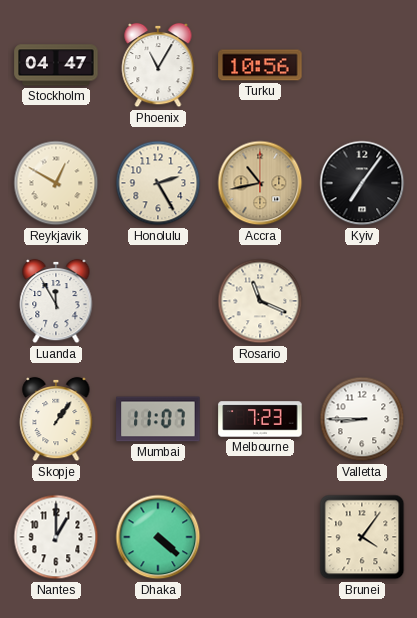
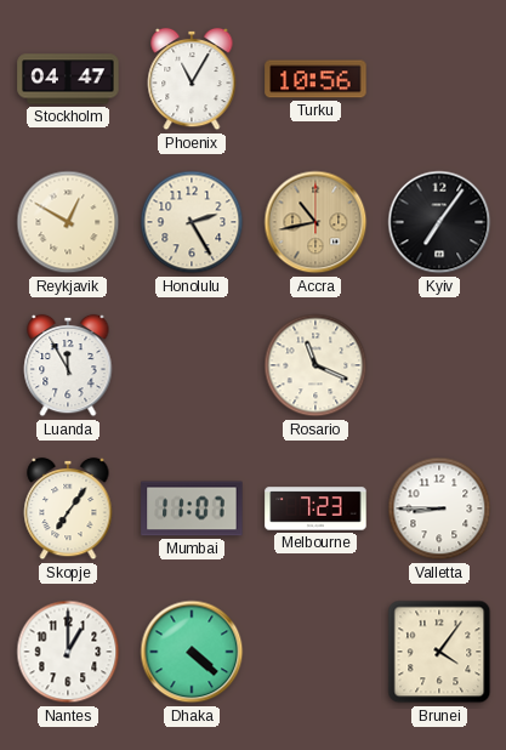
Skopje: 1:06 -> 7:06
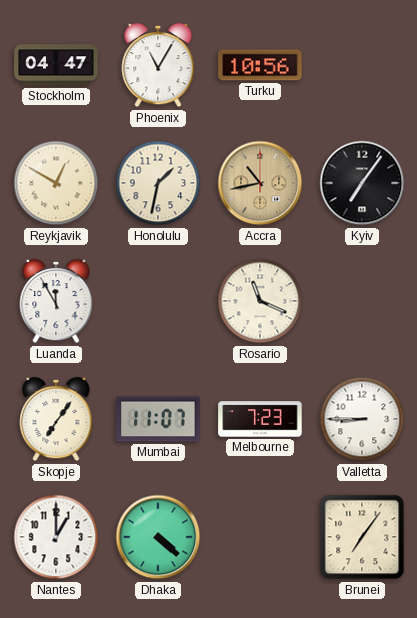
Honolulu: 2:25 -> 1:32
Brunei: 4:06 -> 7:06
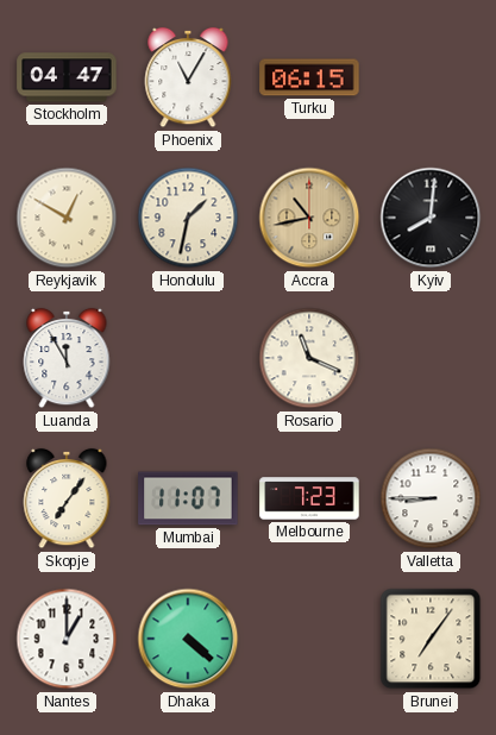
Turku: 10:56 -> 06:15
Kyiv: 7:06 -> 8:01
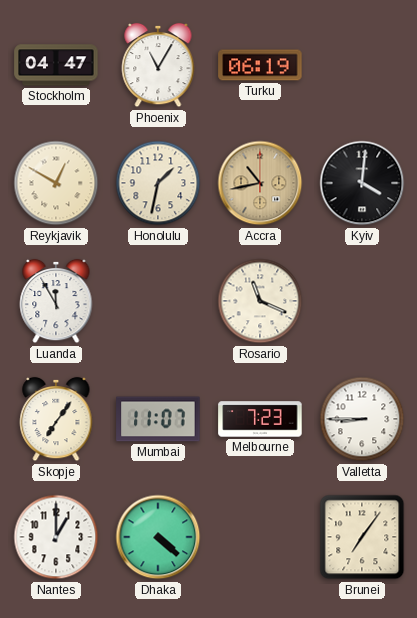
Turku: 06:15 -> 06:19
Kyiv: 8:01 -> 4:01
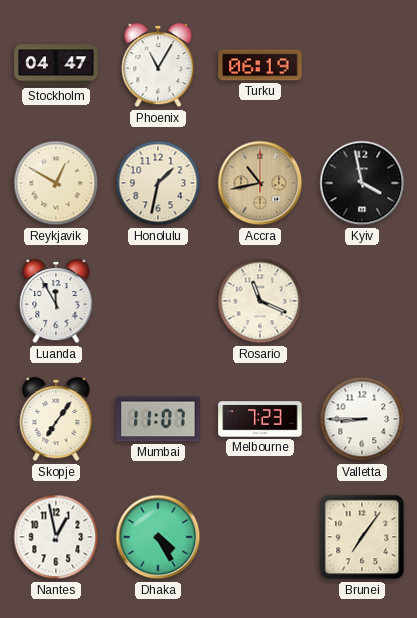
Kyiv: 4:01 -> 3:58
Nantes: 1:00 -> 12:58
Dhaka: 4:22 -> 4:25
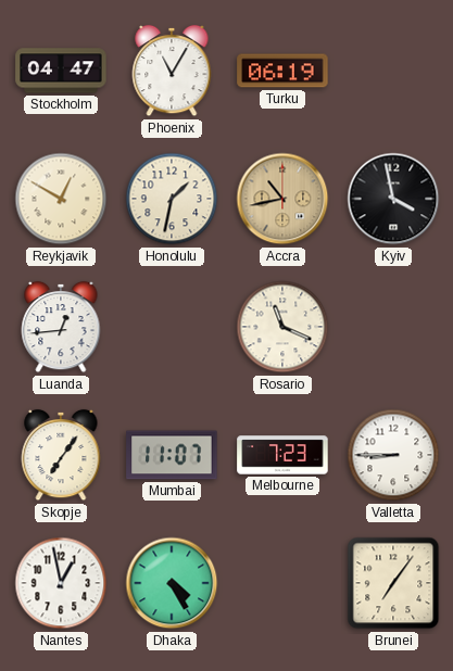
Luanda: 11:55 -> 12:44
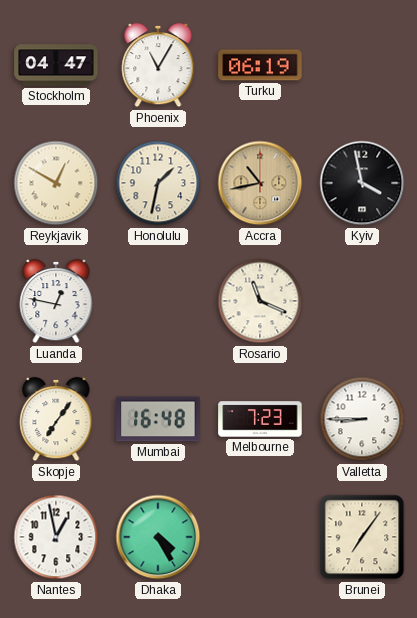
Luanda: 12:44 -> 12:47
Mumbai: 11:07 -> 16:48
